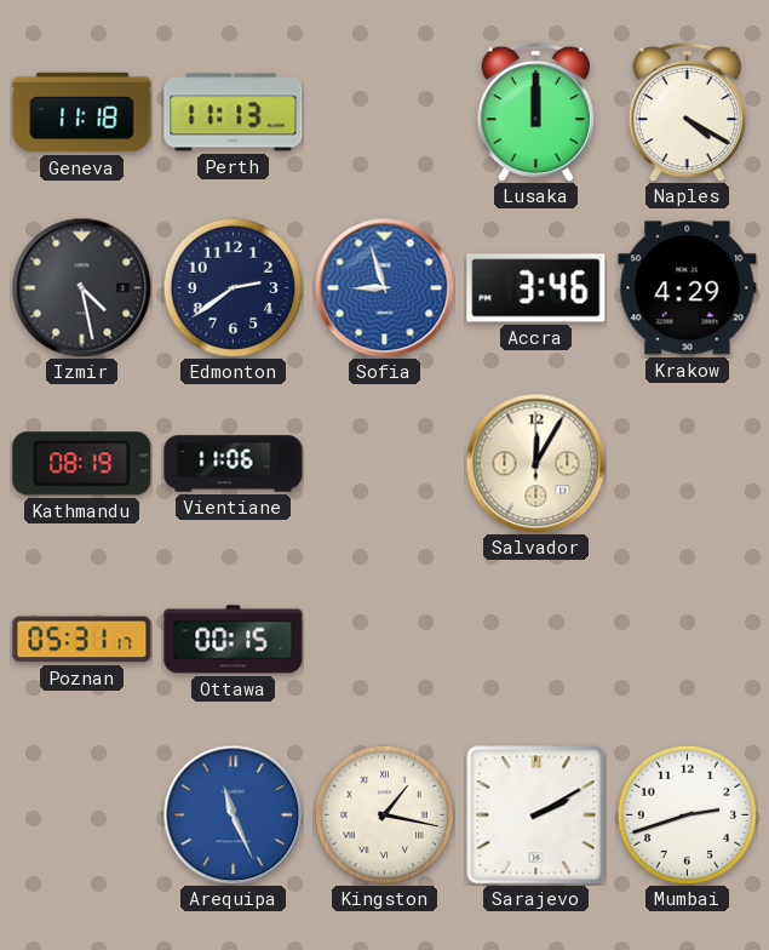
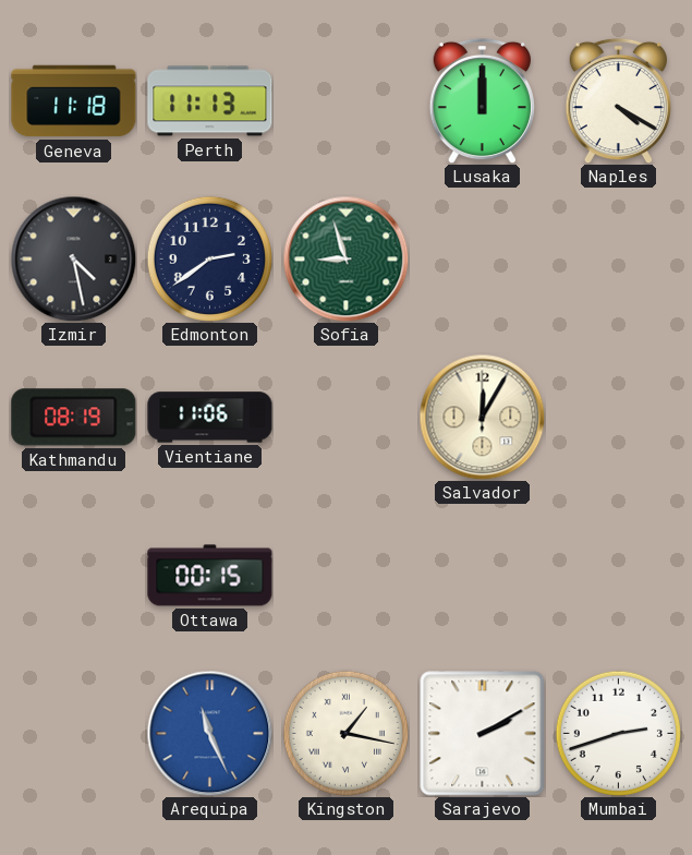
Sofia dial: blue -> green
Accra: 3:46 -> none
Krakow: 4:29 -> none
Poznan: 05:31 -> none
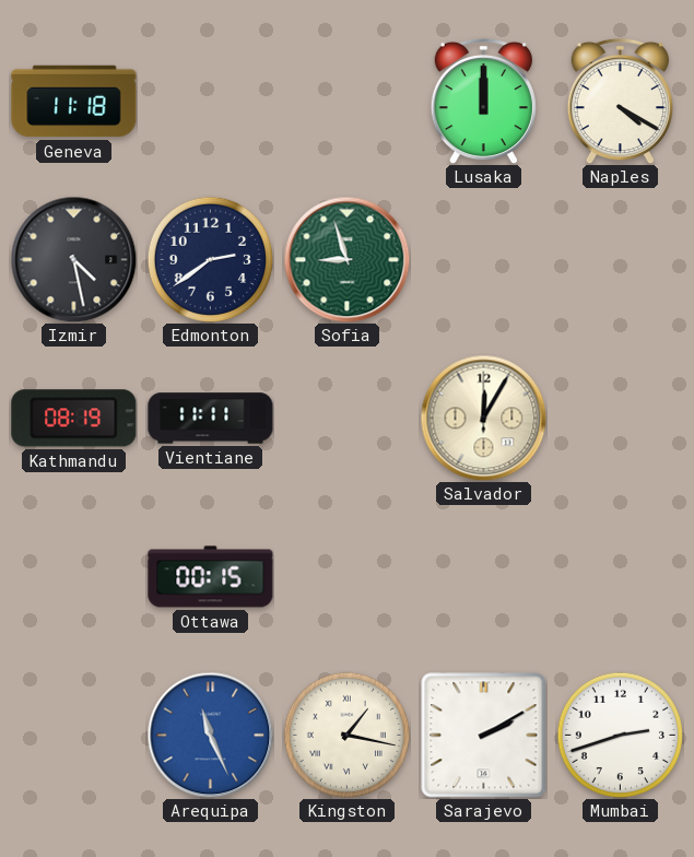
Perth: 11:13 -> none
Vientiane: 11:06 -> 11:11
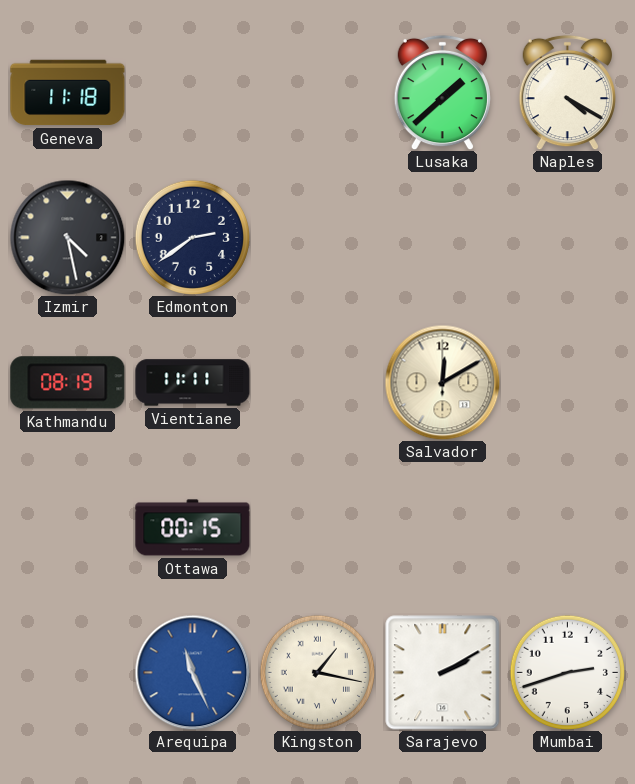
Lusaka: 12:00 -> 1:38
Sofia: 8:57 -> none
Salvador: 12:05 -> 12:10
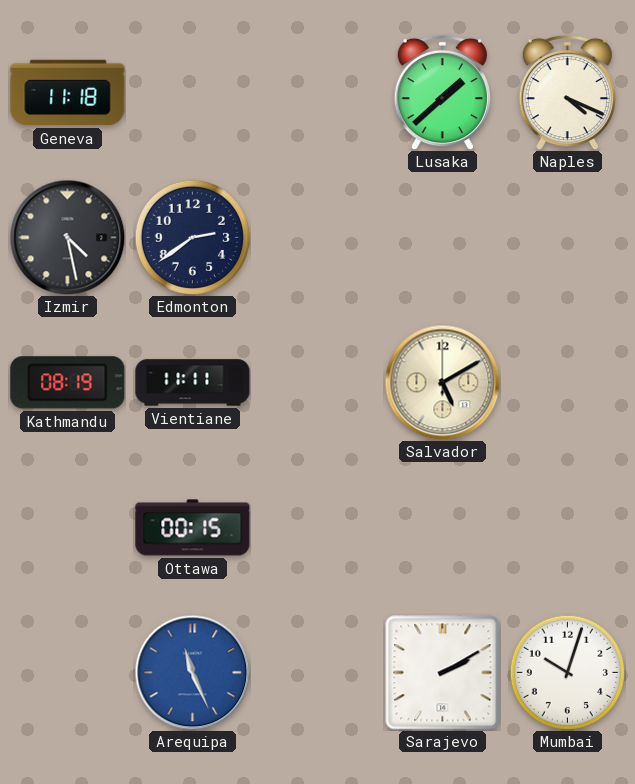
Naples: 4:20 -> 4:19
Salvador: 12:10 -> 5:10
Kingston: 1:17 -> none
Mumbai: 2:42 -> 10:03
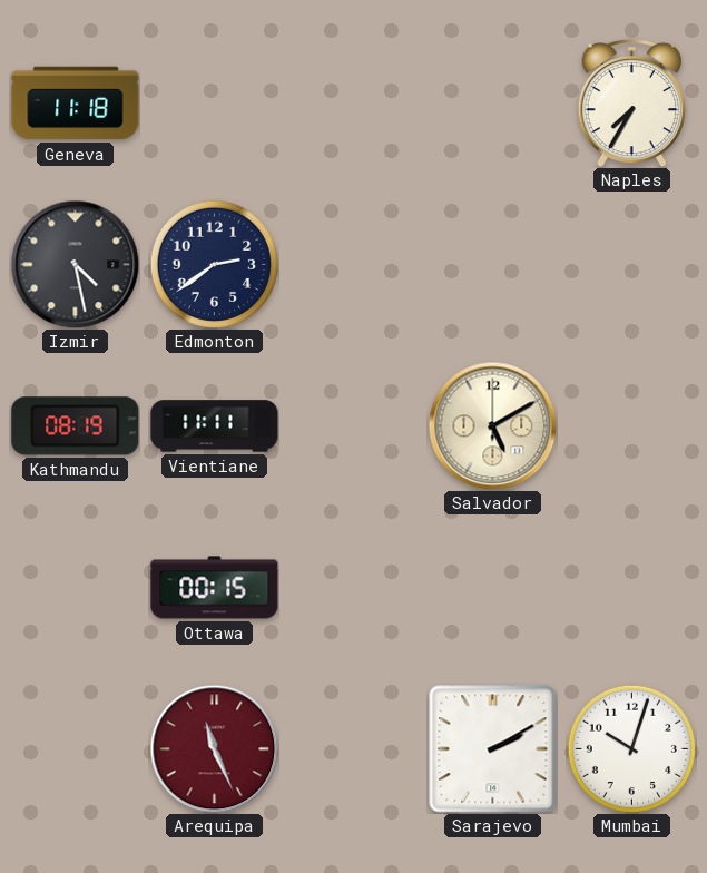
Lusaka: 1:38 -> none
Naples: 4:19 -> 7:35
Arequipa dial: blue -> burgundy
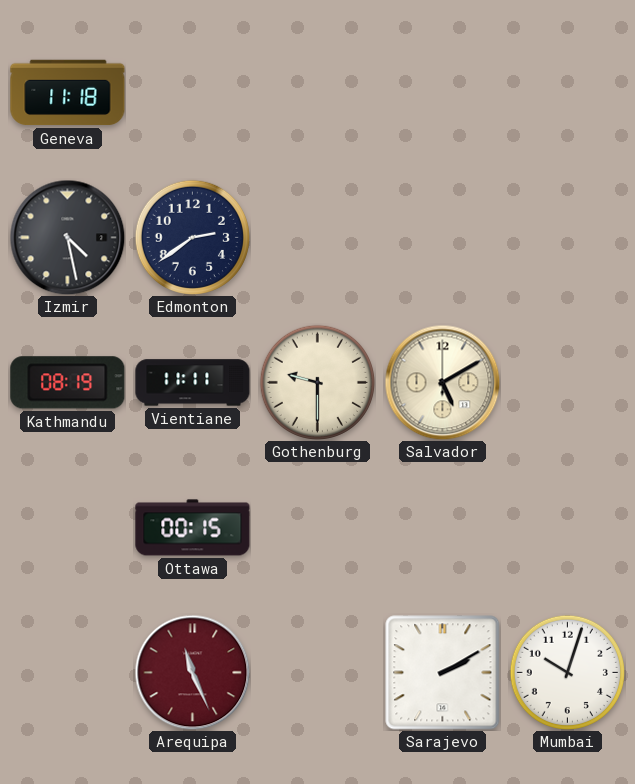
Naples: 7:35 -> none
Gothenburg: none -> 9:30
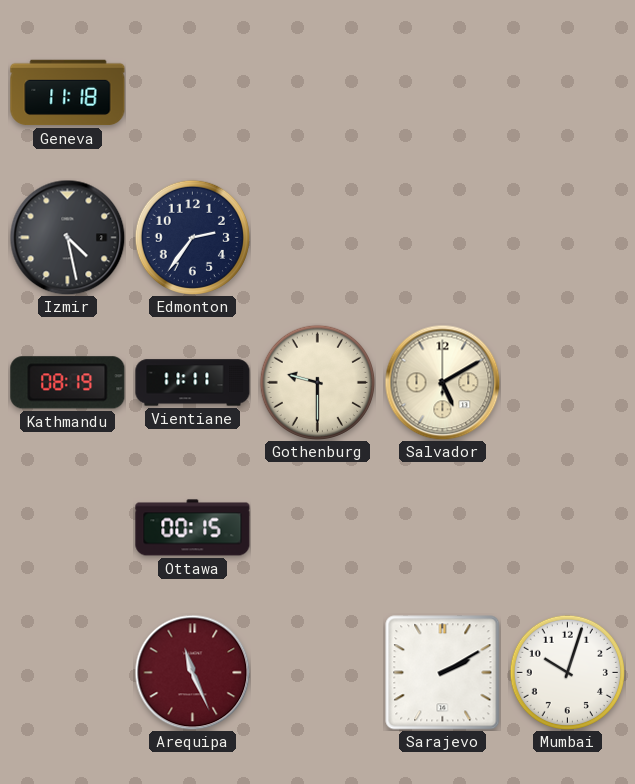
Edmonton: 2:39 -> 2:36
